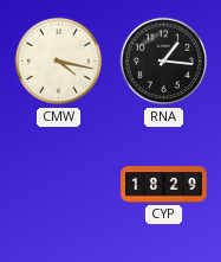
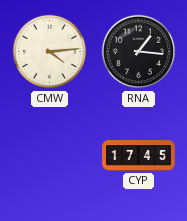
CMW: 4:17 -> 4:14
CYP: 18:29 -> 17:45
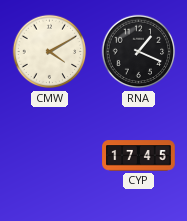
CMW: 4:14 -> 4:10
RNA: 1:16 -> 1:19
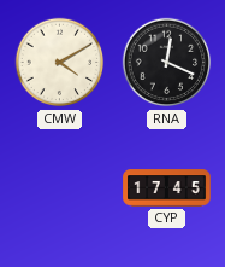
RNA: 1:19 -> 12:19
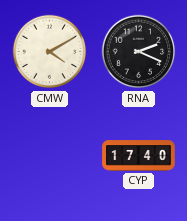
RNA: 12:19 -> 2:19
CYP: 17:45 -> 17:40
